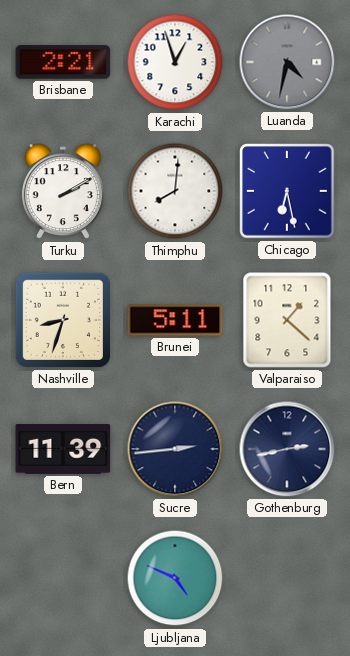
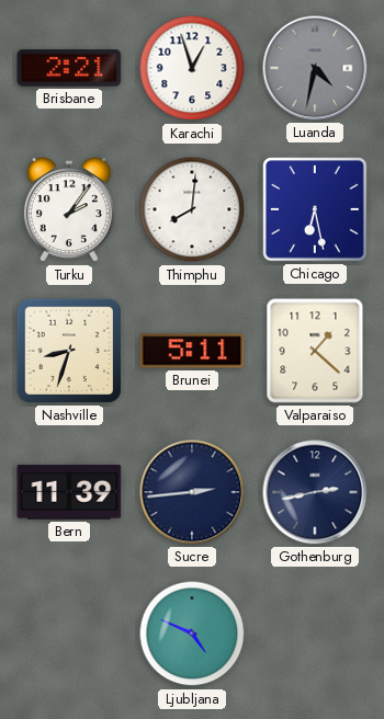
Turku: 2:10 -> 2:06
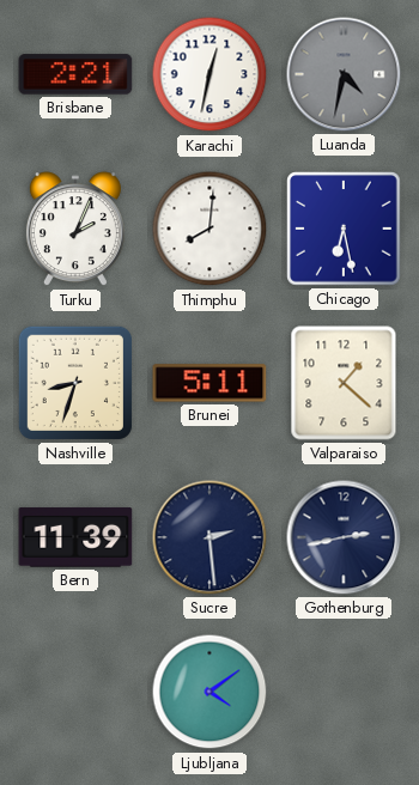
Karachi: 12:57 -> 12:32
Turku: 2:06 -> 2:04
Sucre: 2:44 -> 2:29
Ljubljana: 4:49 -> 4:09
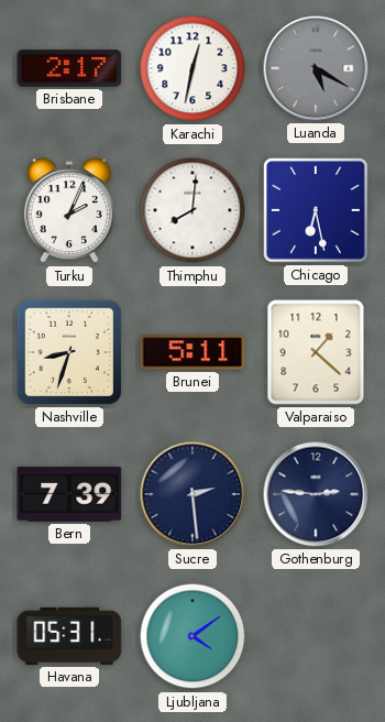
Brisbane: 2:21 -> 2:17
Luanda: 4:32 -> 5:20
Bern: 11:39 -> 7:39
Gothenburg: 2:43 -> 2:46
Havana: none -> 05:31
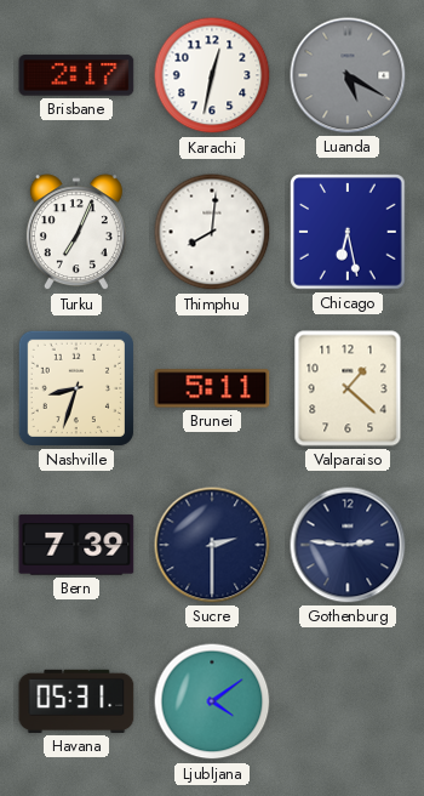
Turku: 2:04 -> 7:04
Sucre: 2:29 -> 2:30
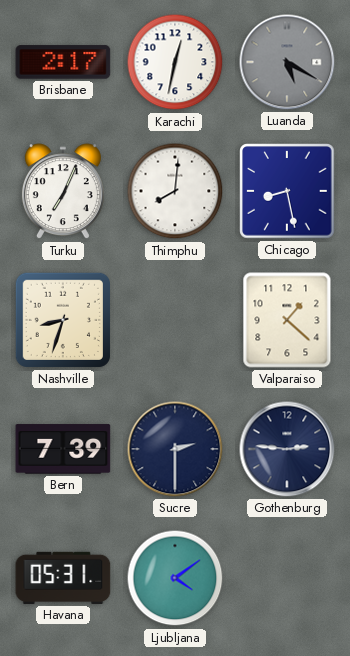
Chicago: 6:28 -> 8:28
Brunei: 5:11 -> none
